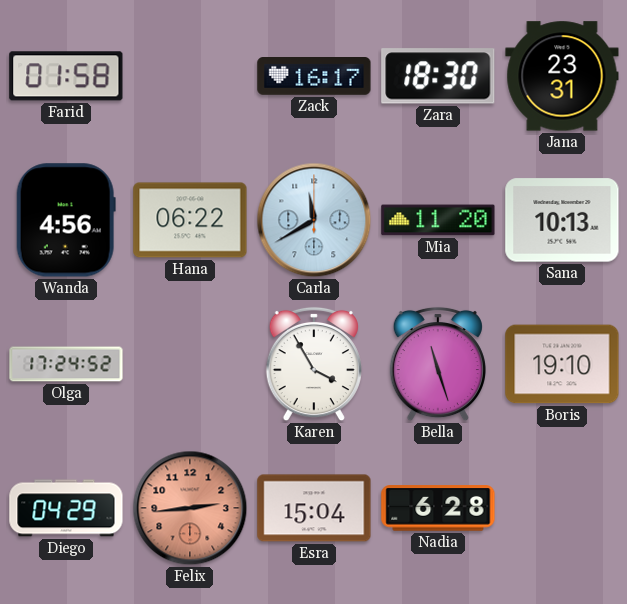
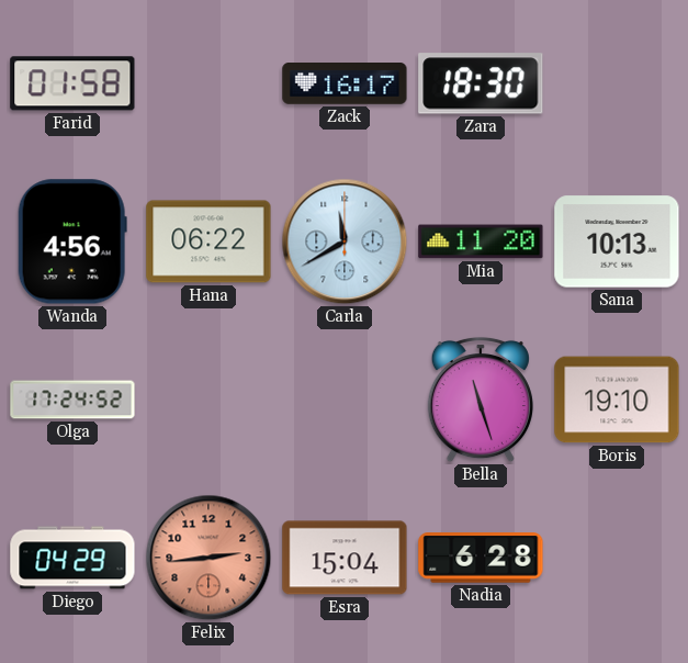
Jana: 23:31 -> none
Karen: 3:55 -> none
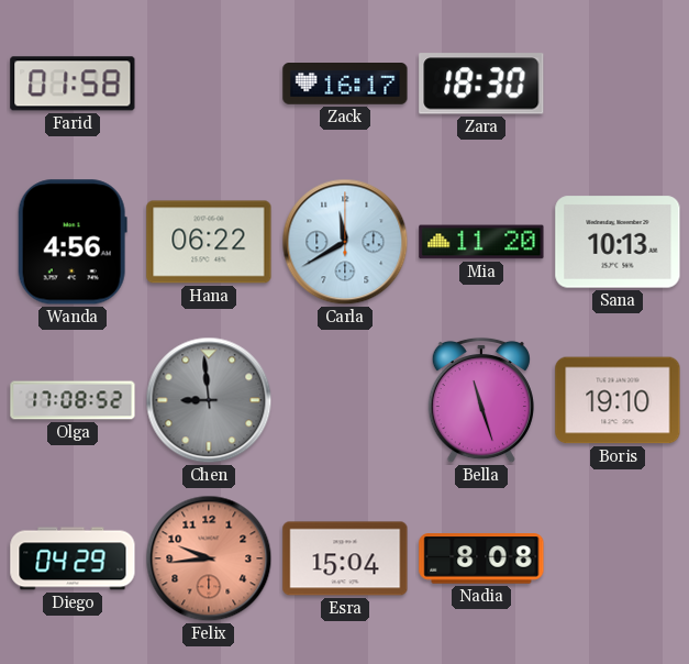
Olga: 17:24 -> 17:08
Chen: none -> 8:59
Felix: 2:44 -> 9:44
Nadia: 6:28 -> 8:08
